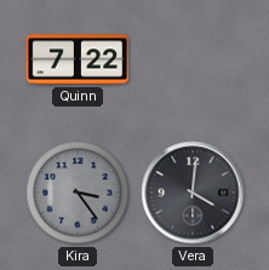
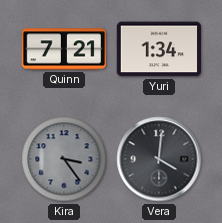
Quinn: 7:22 -> 7:21
Yuri: none -> 1:34
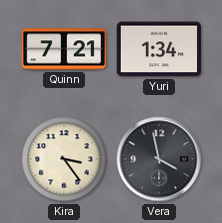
Kira dial: grey -> cream
Vera: 4:01 -> 3:58
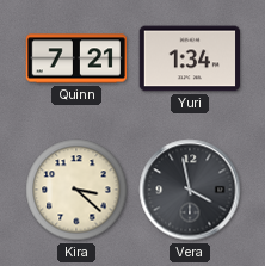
Kira: 3:24 -> 3:22
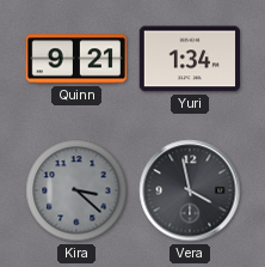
Quinn: 7:21 -> 9:21
Kira dial: cream -> grey
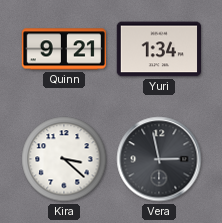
Kira dial: grey -> white
Vera: 3:58 -> 2:58
